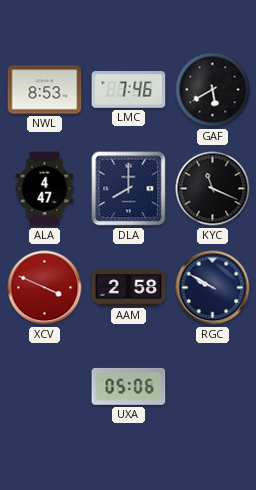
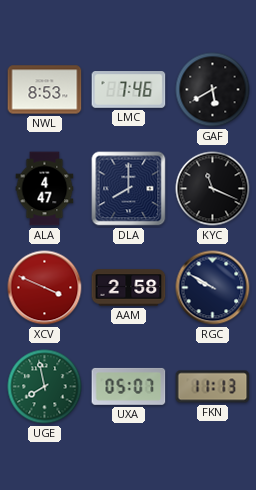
UGE: none -> 7:58
UXA: 05:06 -> 05:07
FKN: none -> 11:13
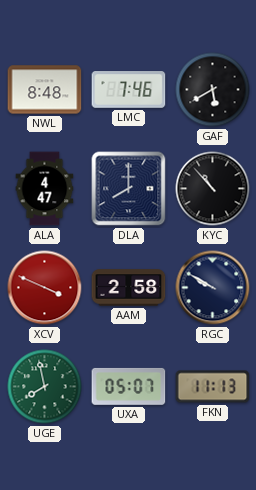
NWL: 8:53 -> 8:48
KYC: 11:19 -> 10:53
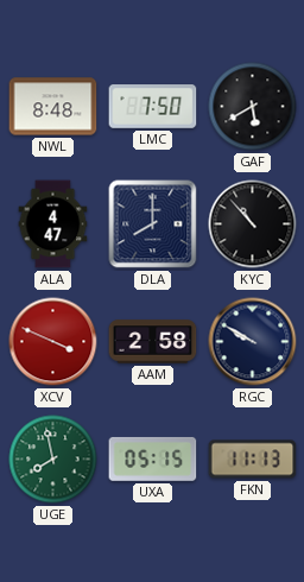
LMC: 7:46 -> 7:50
UXA: 05:07 -> 05:15
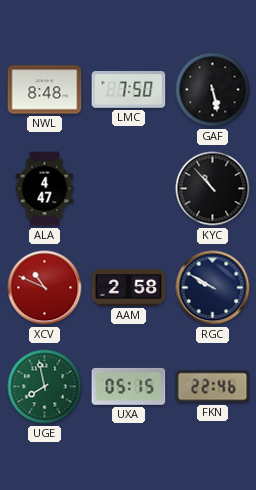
GAF: 5:40 -> 5:28
DLA: 8:00 -> none
XCV: 3:49 -> 10:49
FKN: 11:13 -> 22:46
